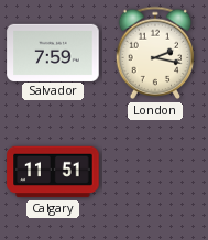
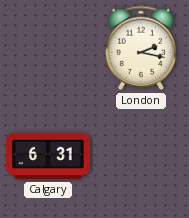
Salvador: 7:59 -> none
Calgary: 11:51 -> 6:31
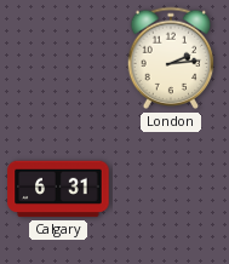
London: 2:17 -> 2:14
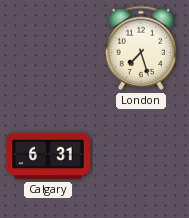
London: 2:14 -> 7:27
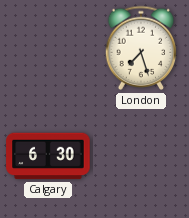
Calgary: 6:31 -> 6:30
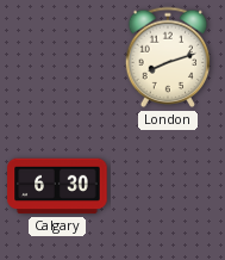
London: 7:27 -> 8:12
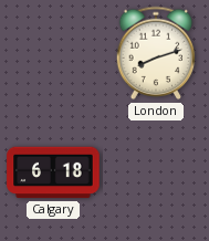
Calgary: 6:30 -> 6:18
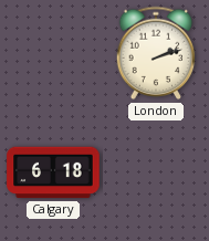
London: 8:12 -> 2:12
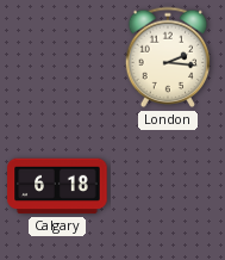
London: 2:12 -> 2:16
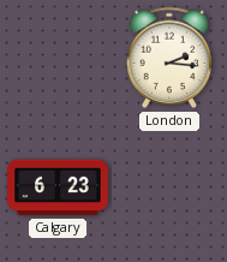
Calgary: 6:18 -> 6:23
